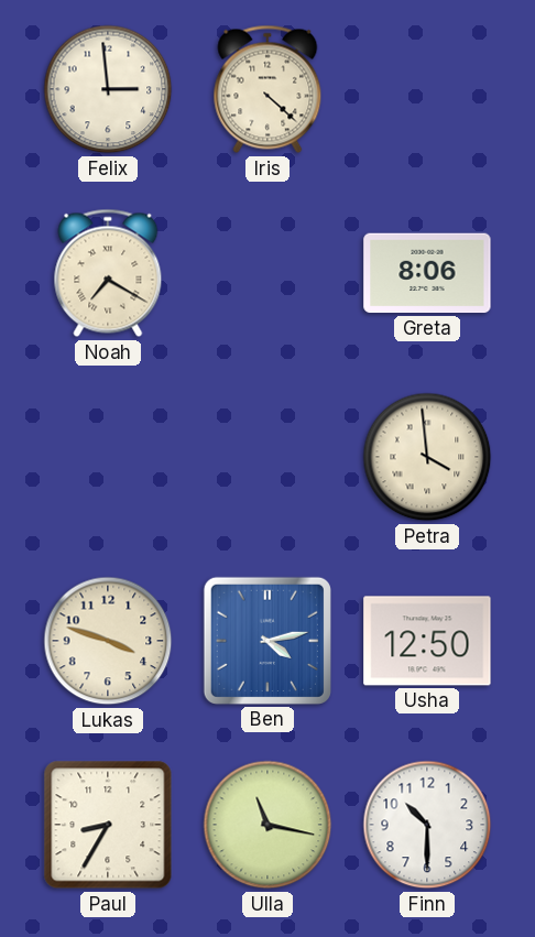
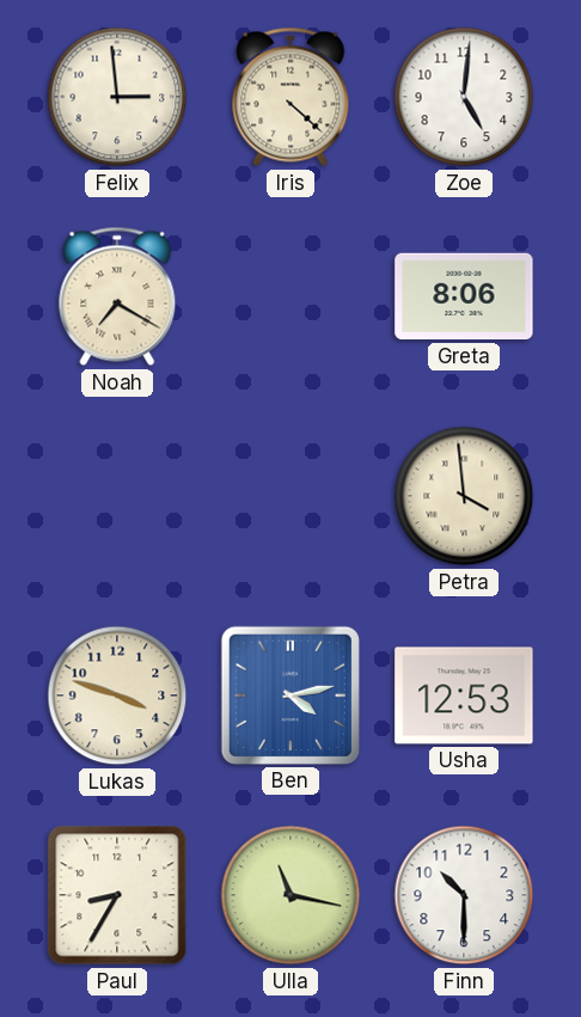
Zoe: none -> 5:01
Usha: 12:50 -> 12:53
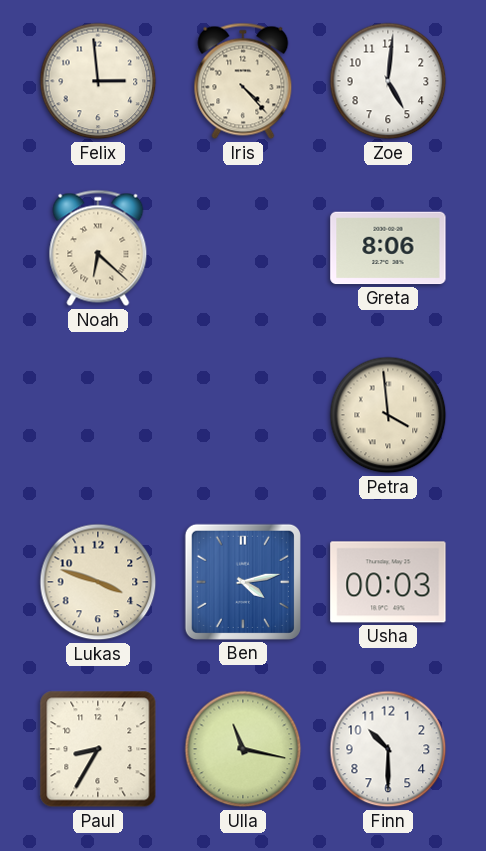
Iris: 4:22 -> 4:23
Noah: 7:20 -> 6:22
Usha: 12:53 -> 00:03
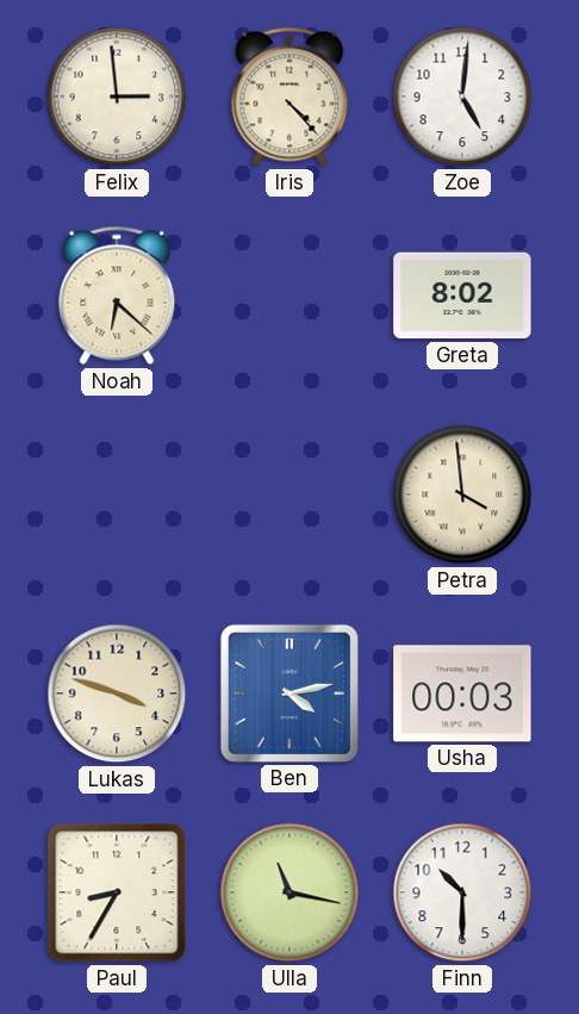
Greta: 8:06 -> 8:02
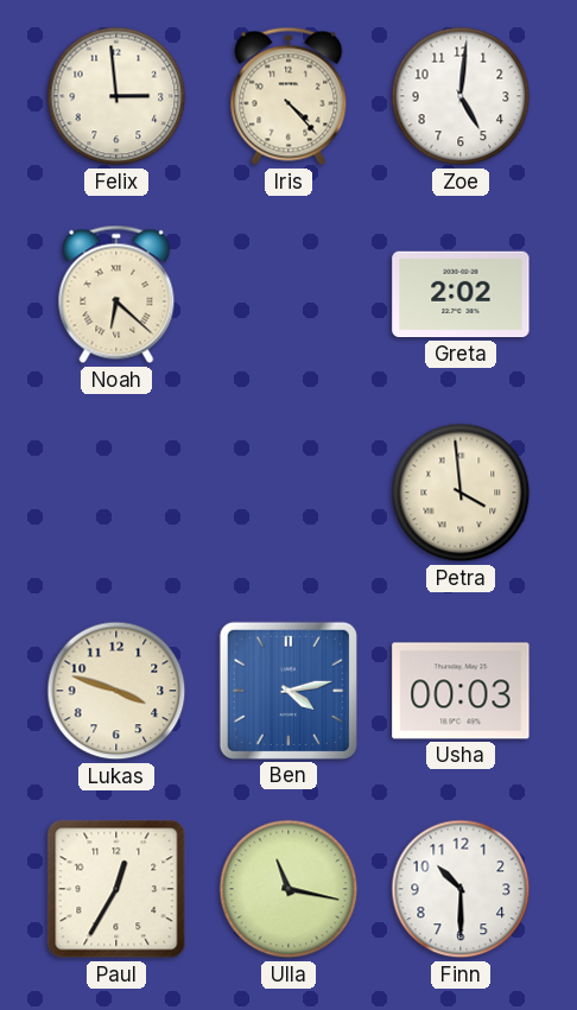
Greta: 8:02 -> 2:02
Paul: 8:35 -> 12:35
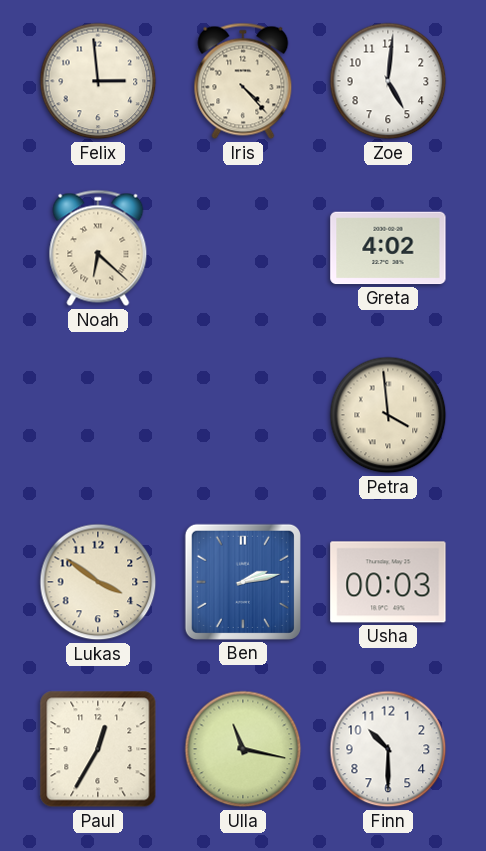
Greta: 2:02 -> 4:02
Lukas: 3:48 -> 3:51
Ben: 4:13 -> 2:13
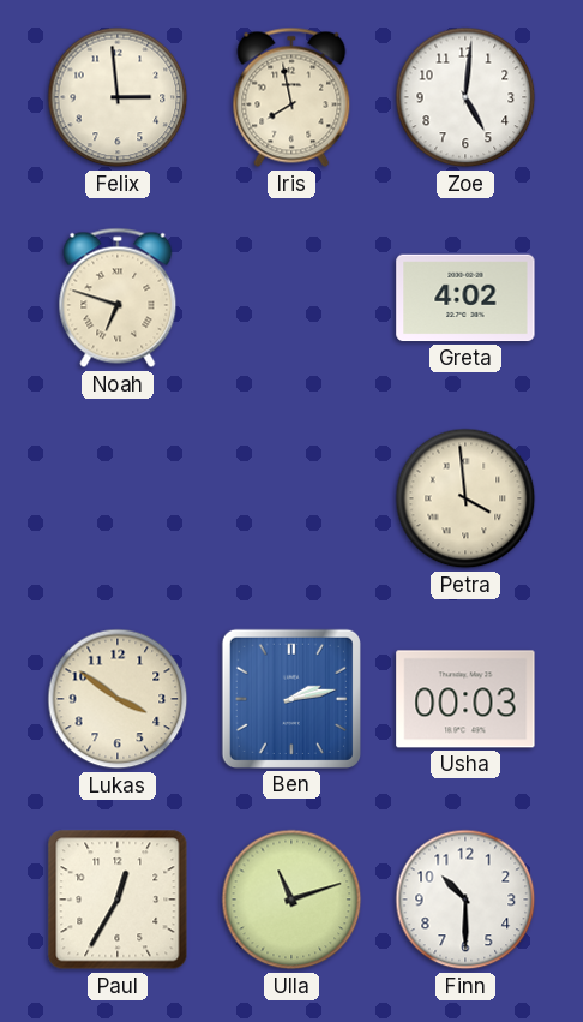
Iris: 4:23 -> 7:58
Noah: 6:22 -> 6:48
Ulla: 11:17 -> 11:12
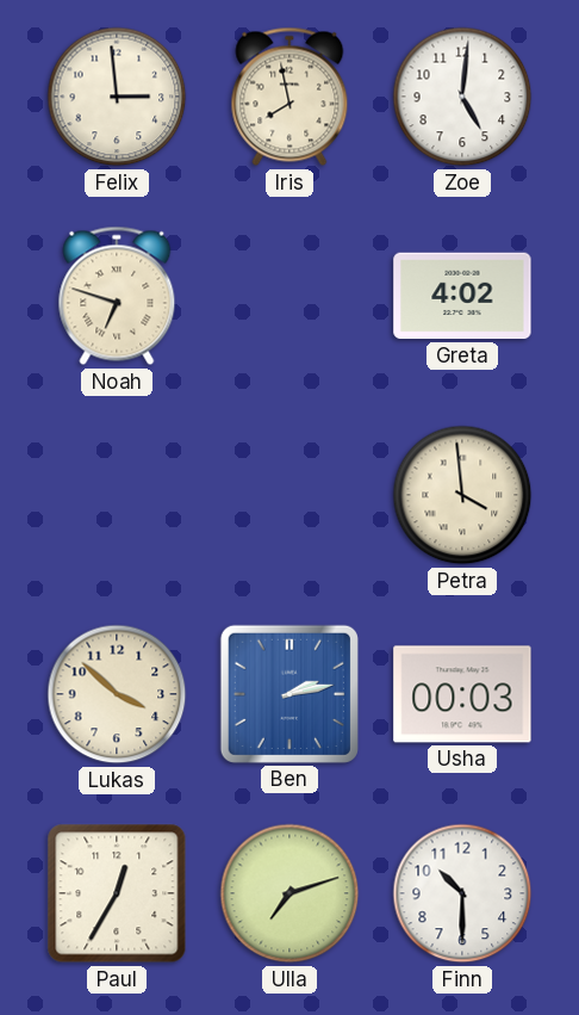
Lukas: 3:51 -> 3:52
Ulla: 11:12 -> 7:12
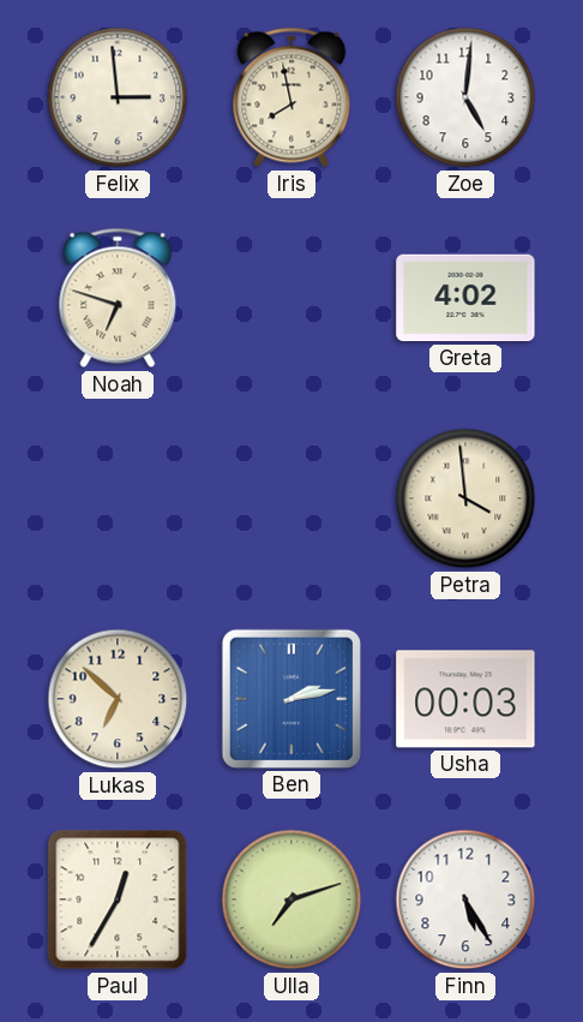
Lukas: 3:52 -> 6:52
Finn: 10:30 -> 5:25
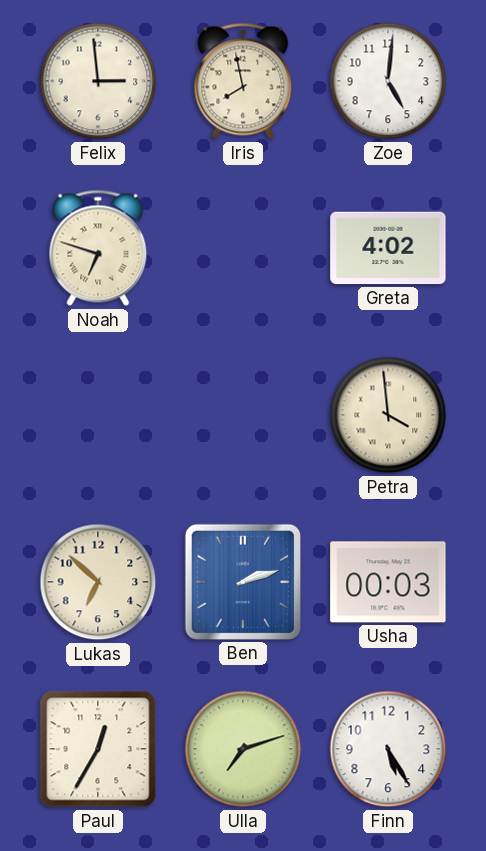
Ben: 2:13 -> 2:12
